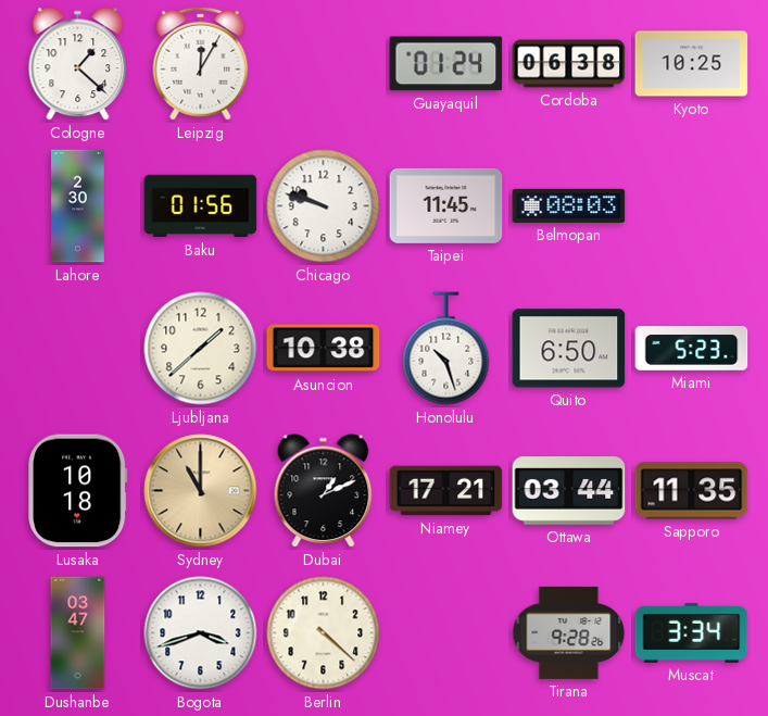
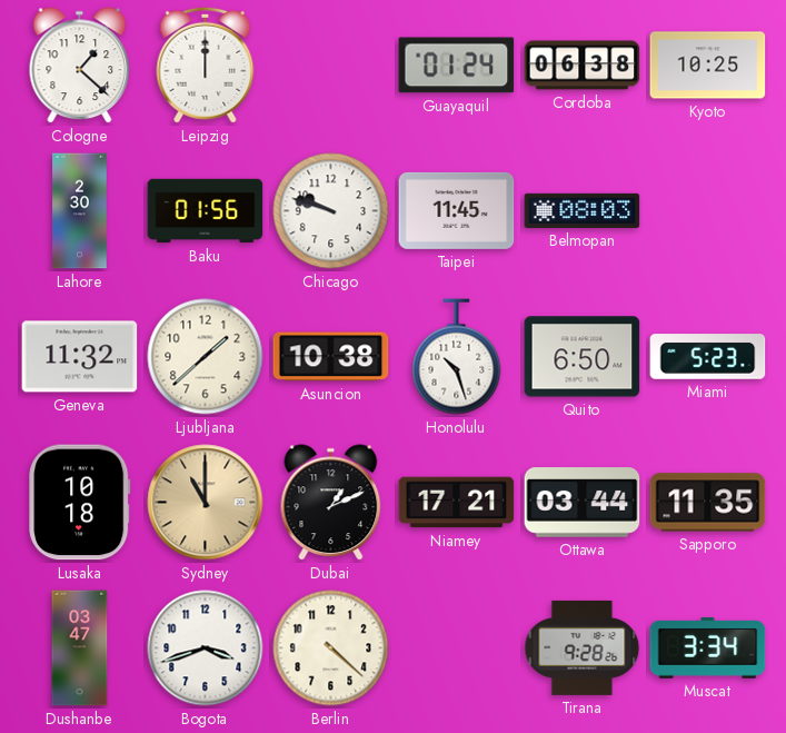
Leipzig: 12:05 -> 12:00
Geneva: none -> 11:32
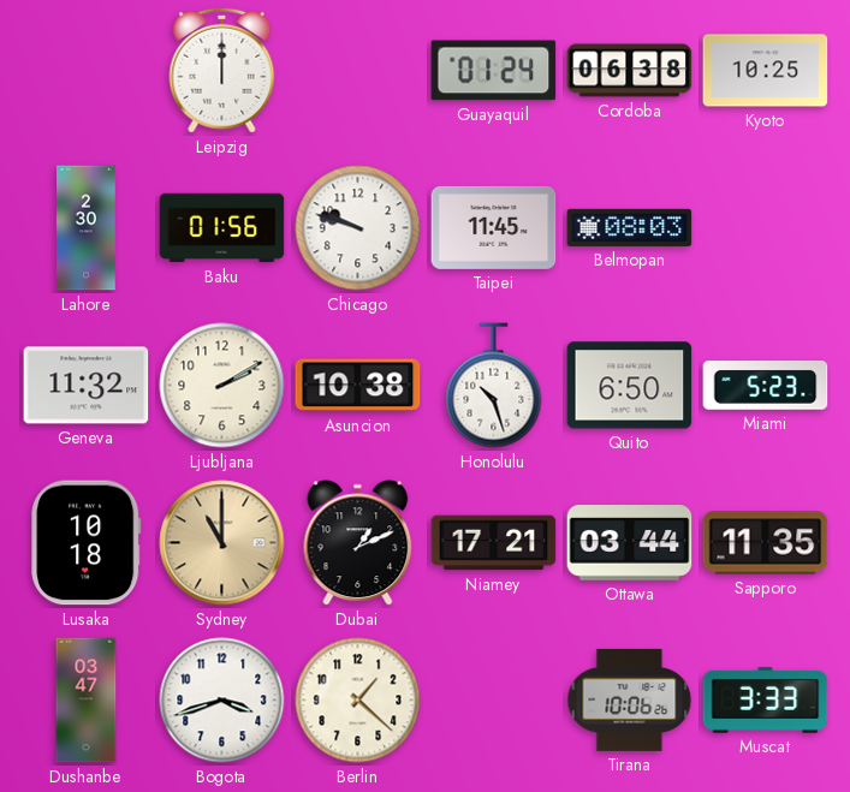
Cologne: 1:22 -> none
Ljubljana: 1:38 -> 2:10
Berlin: 4:22 -> 1:22
Tirana: 9:28 -> 10:06
Muscat: 3:34 -> 3:33
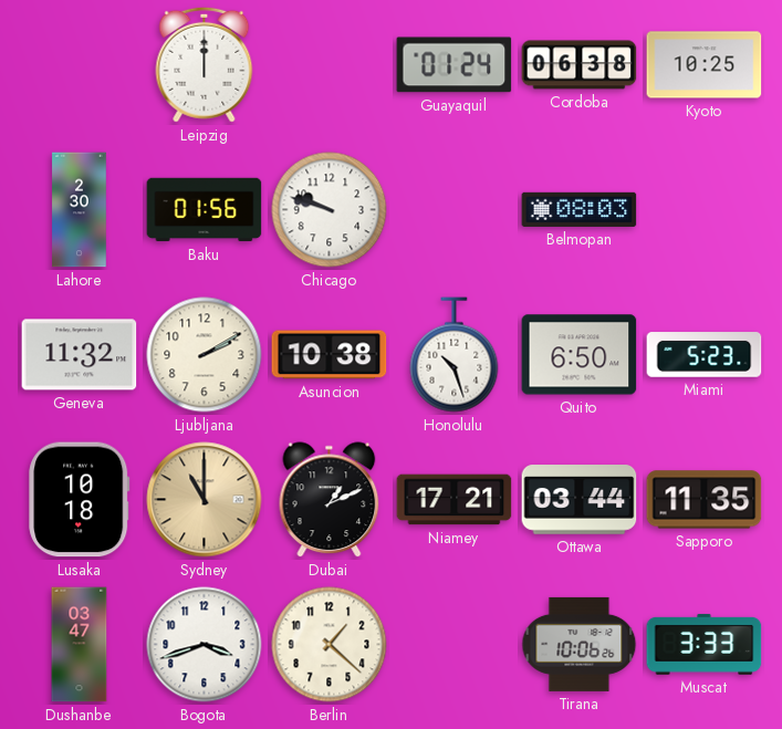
Taipei: 11:45 -> none
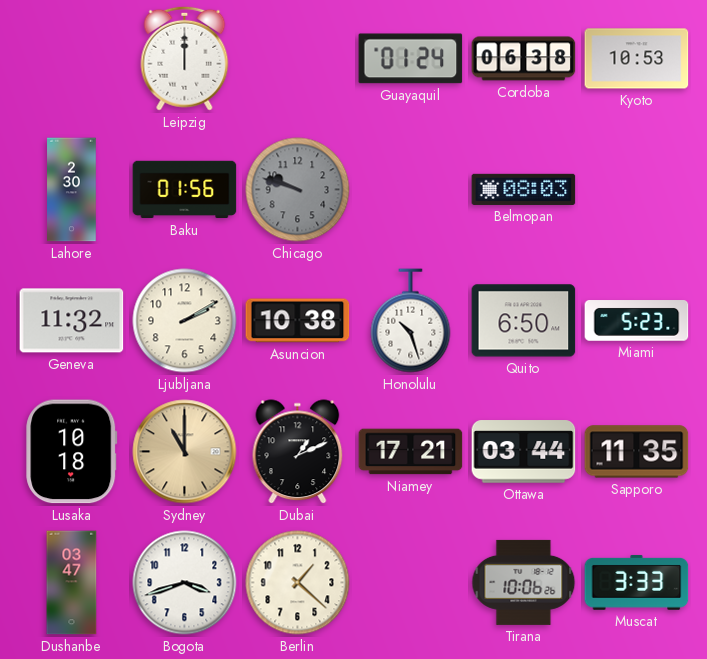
Kyoto: 10:25 -> 10:53
Chicago dial: white -> grey
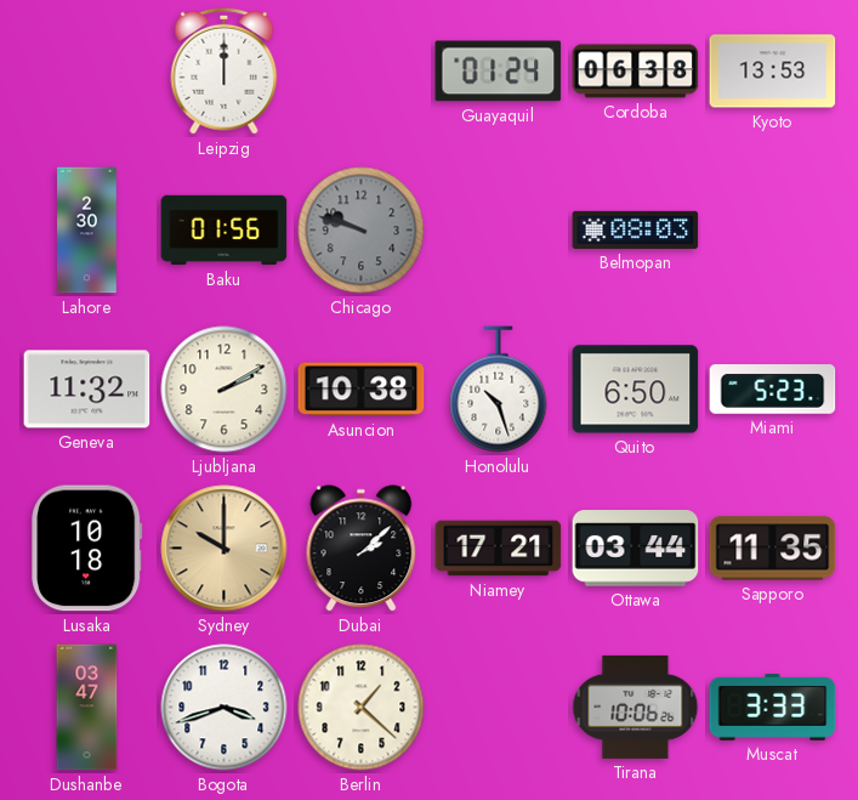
Kyoto: 10:53 -> 13:53
Sydney: 11:00 -> 10:00
Dubai: 1:11 -> 2:08
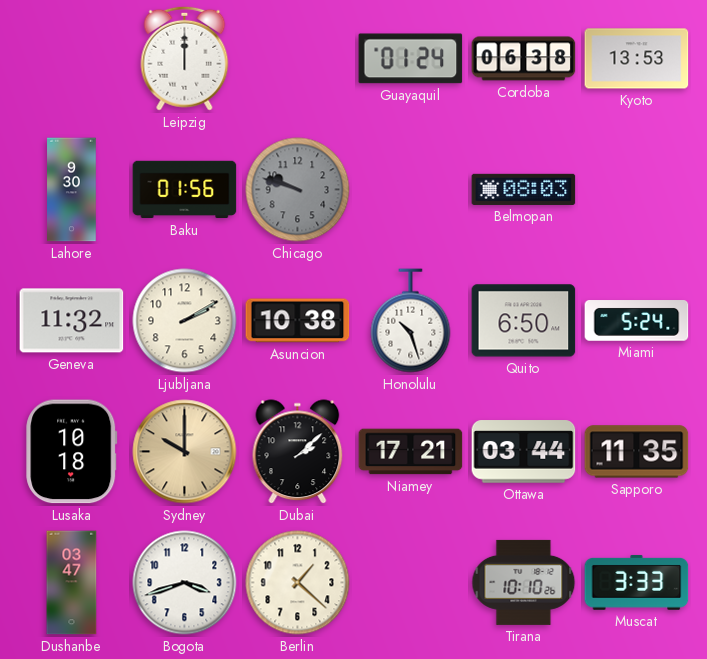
Lahore: 2:30 -> 9:30
Miami: 5:23 -> 5:24
Tirana: 10:06 -> 10:10
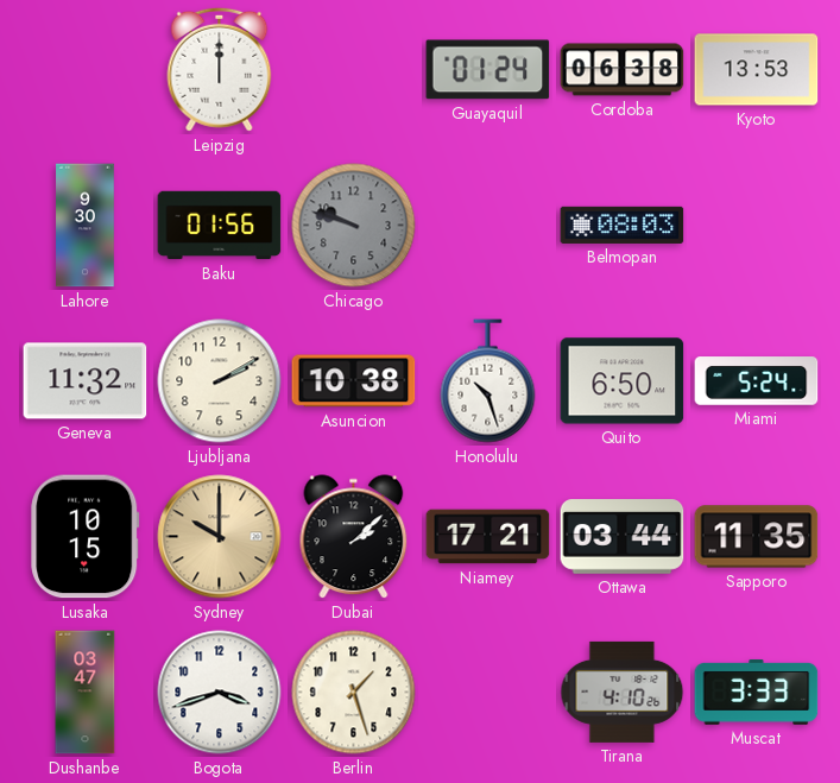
Lusaka: 10:18 -> 10:15
Berlin: 1:22 -> 1:27
Tirana: 10:10 -> 4:10
